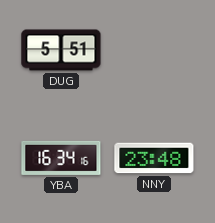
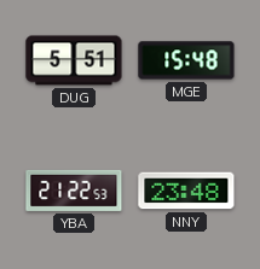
MGE: none -> 15:48
YBA: 16:34 -> 21:22
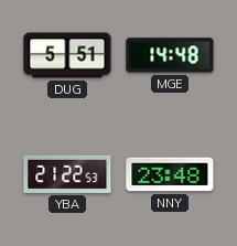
MGE: 15:48 -> 14:48
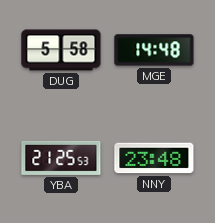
DUG: 5:51 -> 5:58
YBA: 21:22 -> 21:25
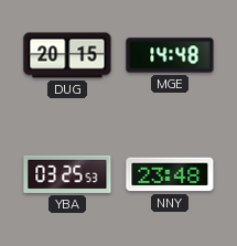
DUG: 5:58 -> 20:15
YBA: 21:25 -> 03:25
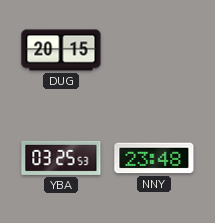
MGE: 14:48 -> none
